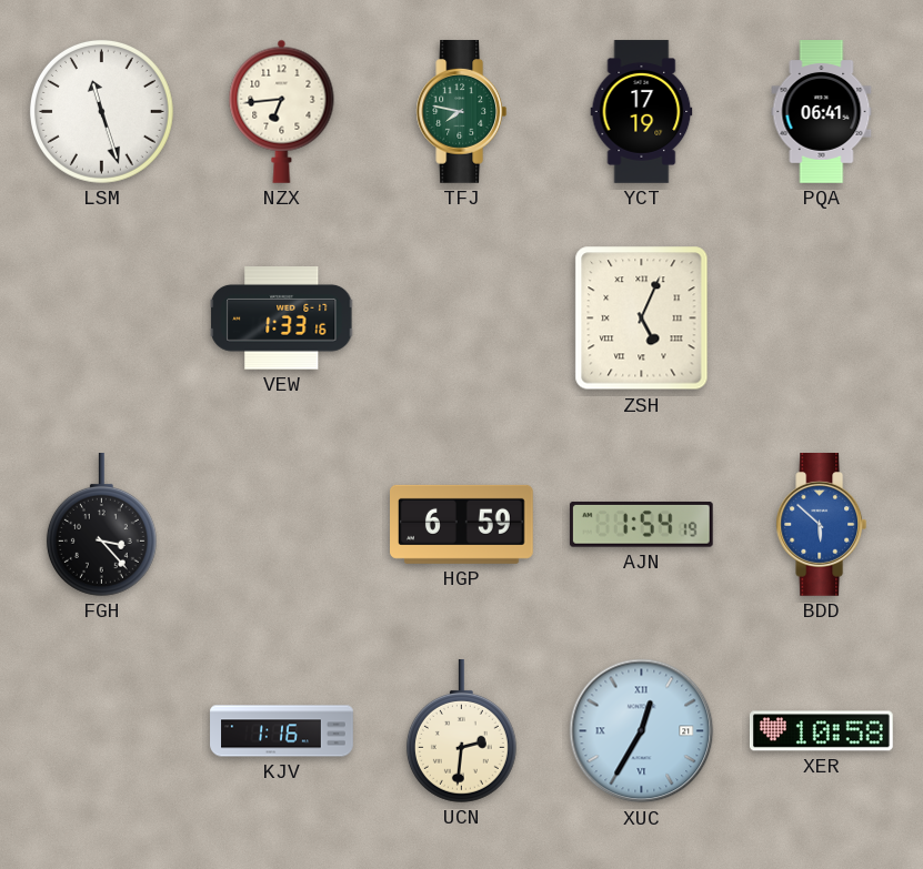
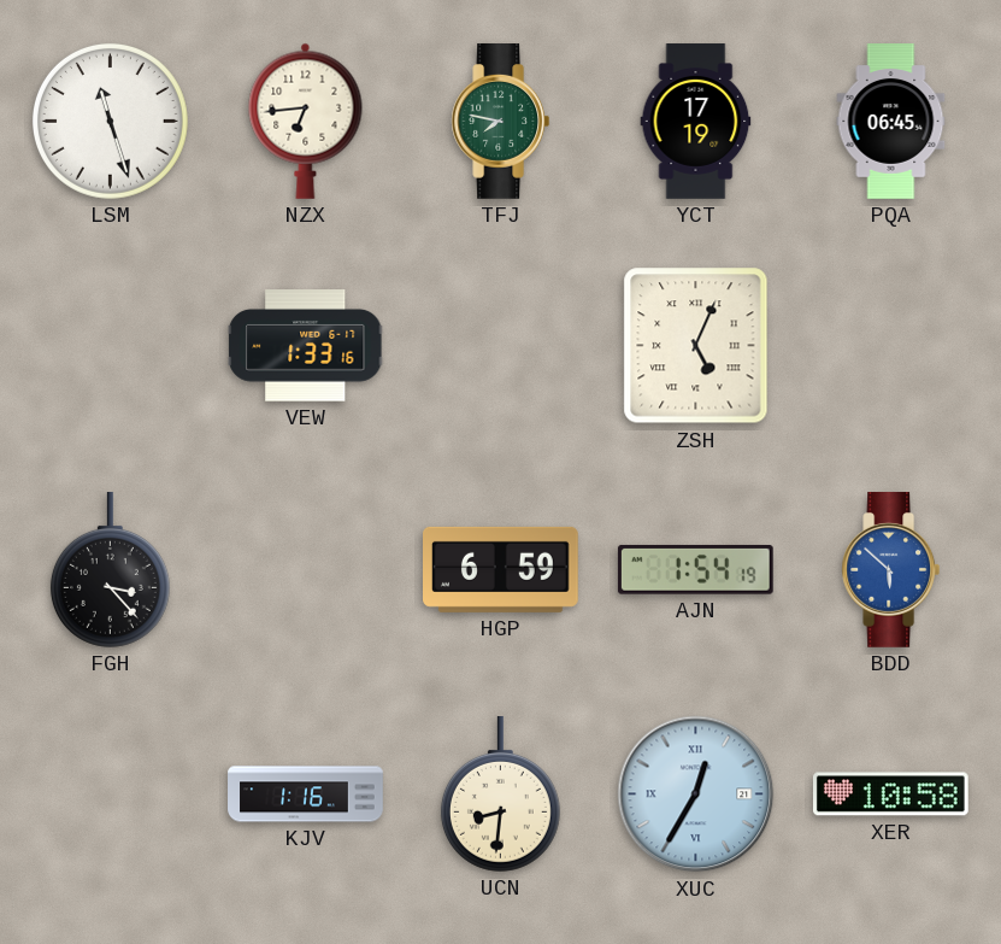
PQA: 06:41 -> 06:45
UCN: 2:31 -> 8:31
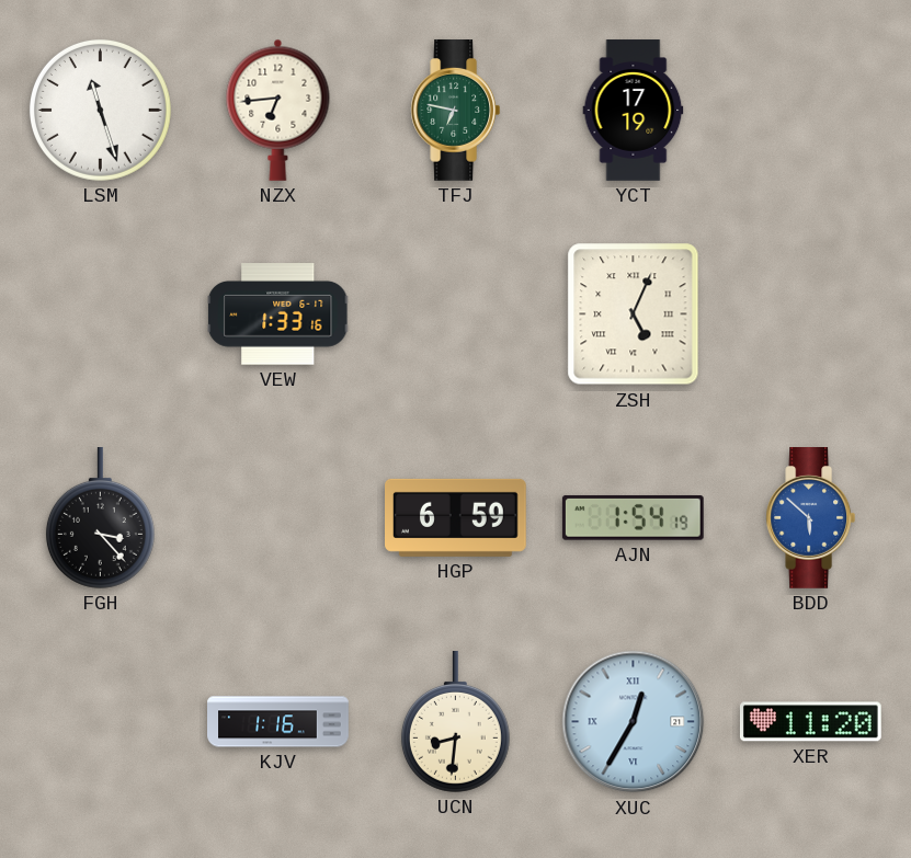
TFJ: 7:47 -> 6:47
PQA: 06:45 -> none
XER: 10:58 -> 11:20
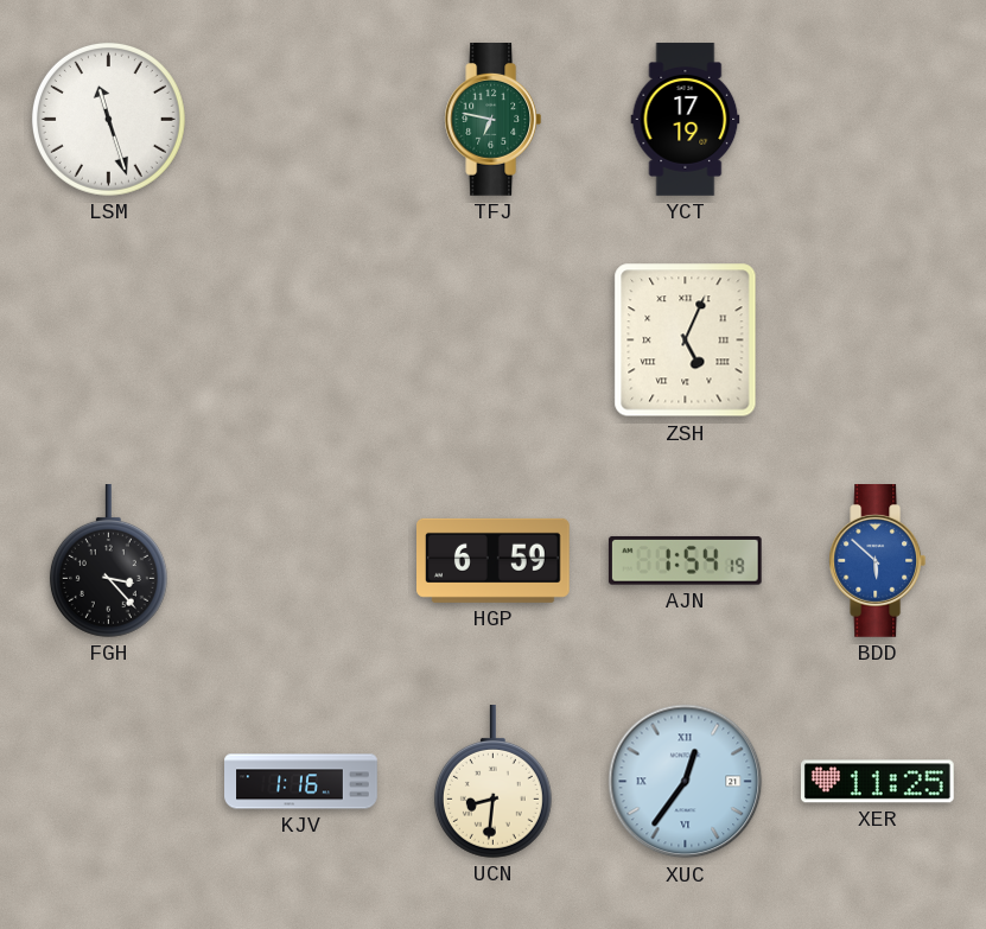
NZX: 6:44 -> none
VEW: 1:33 -> none
XUC: 12:35 -> 12:36
XER: 11:20 -> 11:25
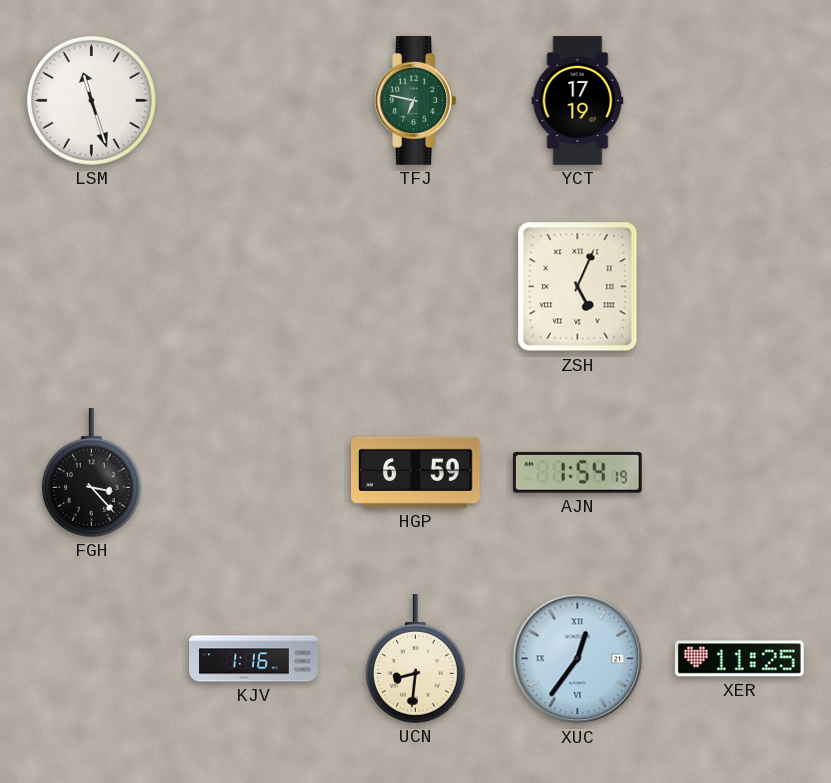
BDD: 5:52 -> none
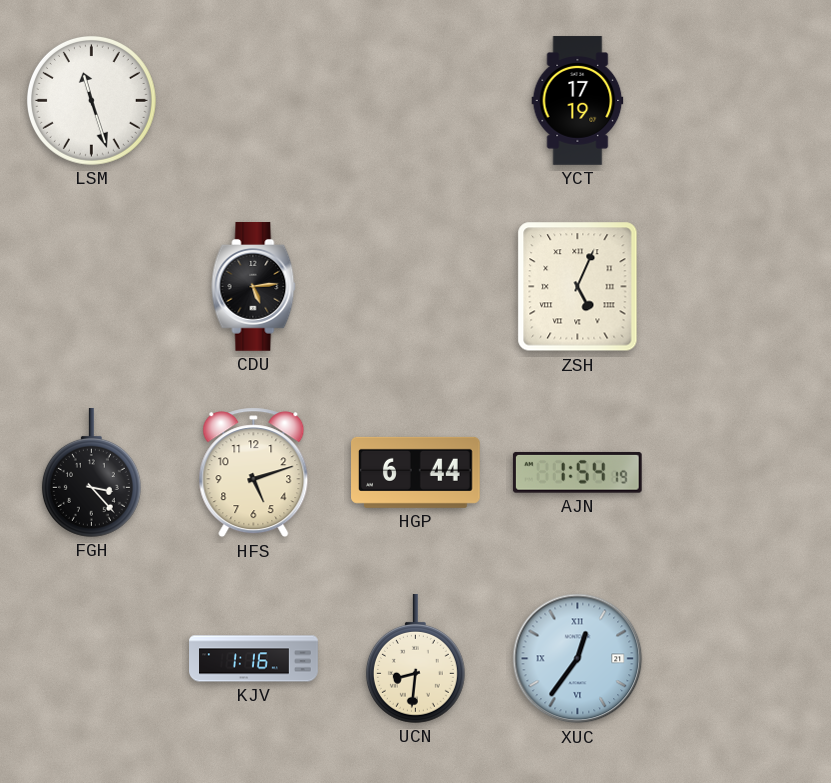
TFJ: 6:47 -> none
CDU: none -> 5:14
HFS: none -> 5:12
HGP: 6:59 -> 6:44
XER: 11:25 -> none
